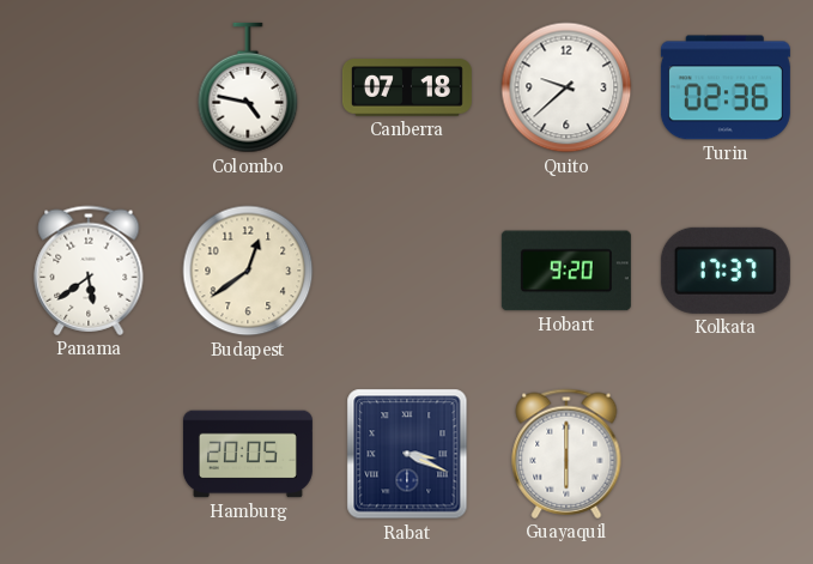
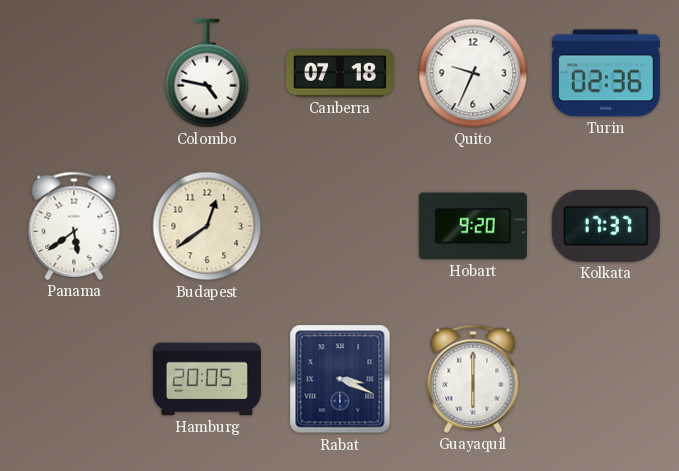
Quito: 9:38 -> 9:34
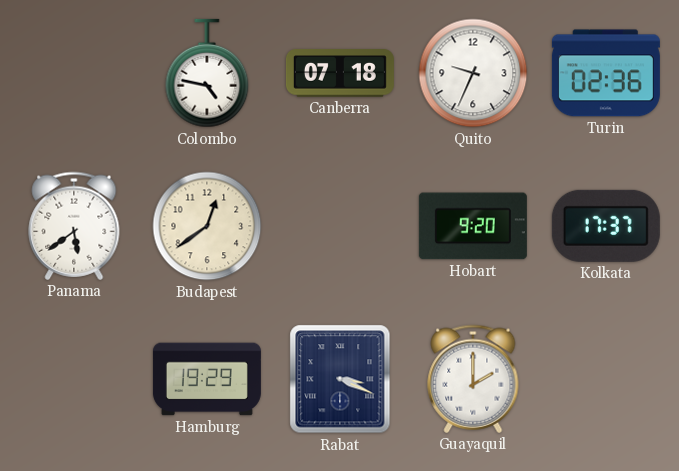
Hamburg: 20:05 -> 19:29
Guayaquil: 6:00 -> 2:00
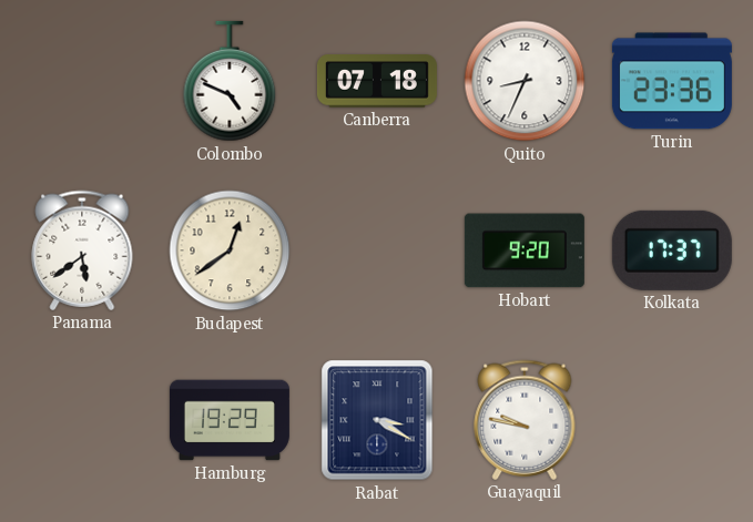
Colombo: 4:47 -> 4:49
Quito: 9:34 -> 8:34
Turin: 02:36 -> 23:36
Rabat: 3:19 -> 3:20
Guayaquil: 2:00 -> 9:47
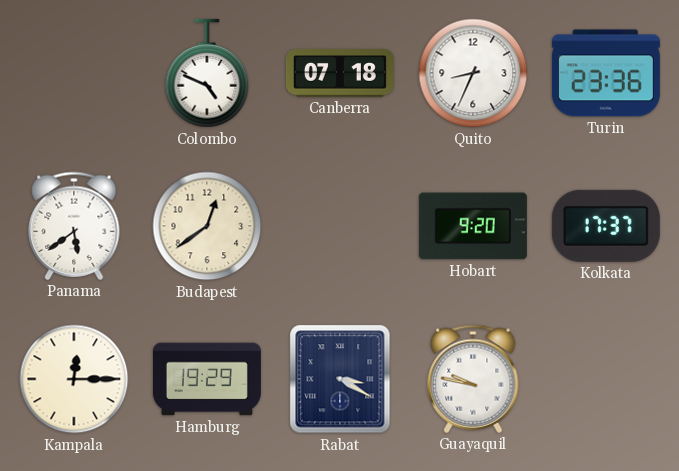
Kampala: none -> 12:15
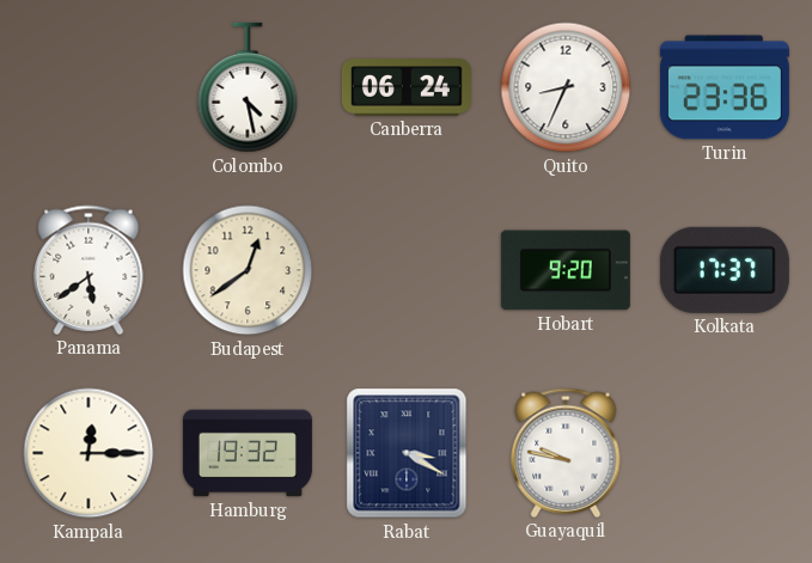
Colombo: 4:49 -> 4:28
Canberra: 07:18 -> 06:24
Hamburg: 19:29 -> 19:32
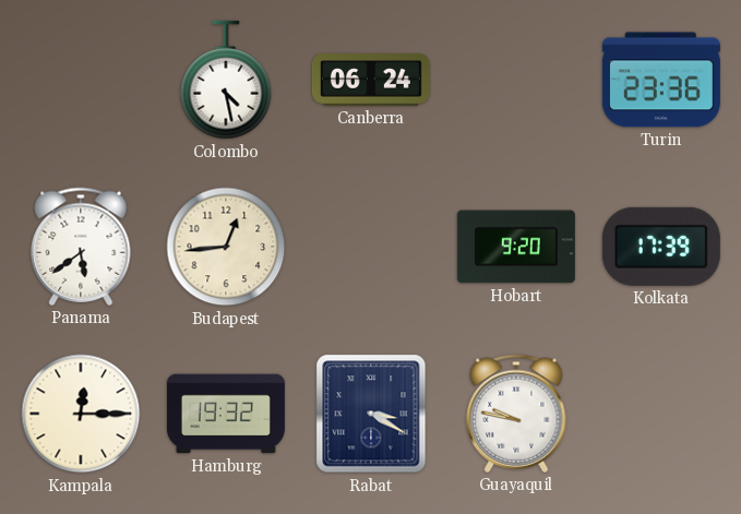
Quito: 8:34 -> none
Budapest: 12:39 -> 12:44
Kolkata: 17:37 -> 17:39
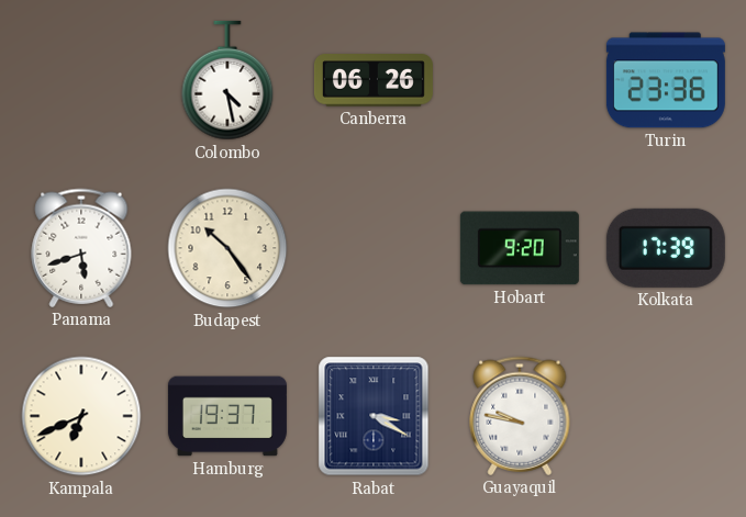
Canberra: 06:24 -> 06:26
Panama: 5:39 -> 5:42
Budapest: 12:44 -> 10:24
Kampala: 12:15 -> 6:41
Hamburg: 19:32 -> 19:37
